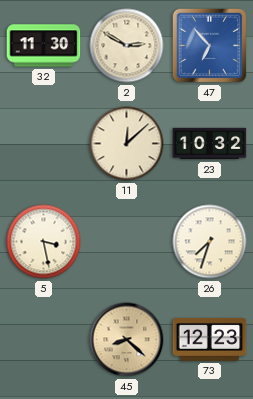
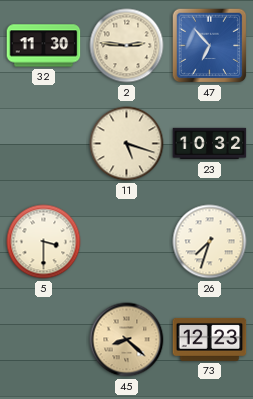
2: 2:50 -> 2:46
11: 12:08 -> 5:18
5: 3:28 -> 3:30
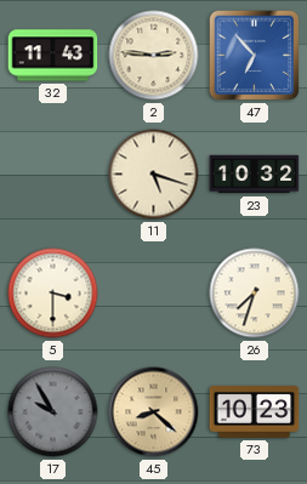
32: 11:30 -> 11:43
17: none -> 9:55
73: 12:23 -> 10:23
